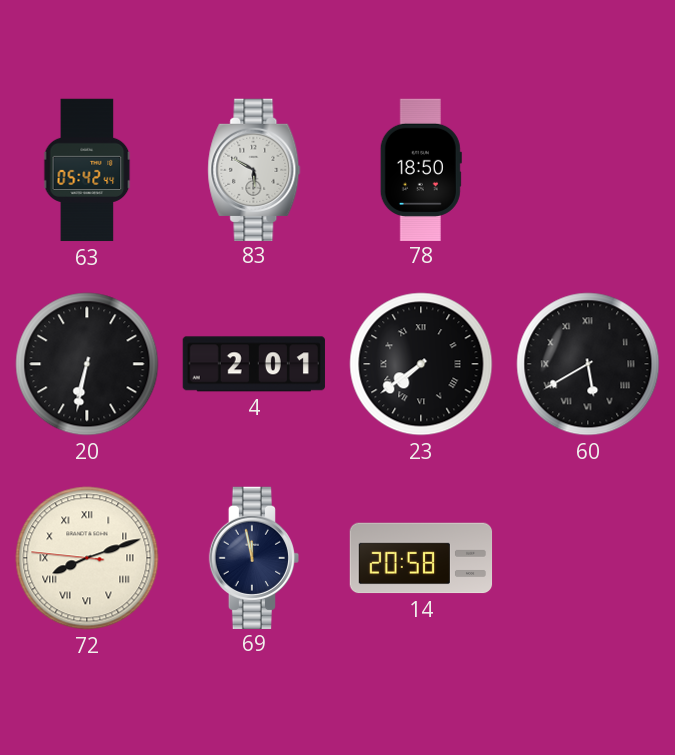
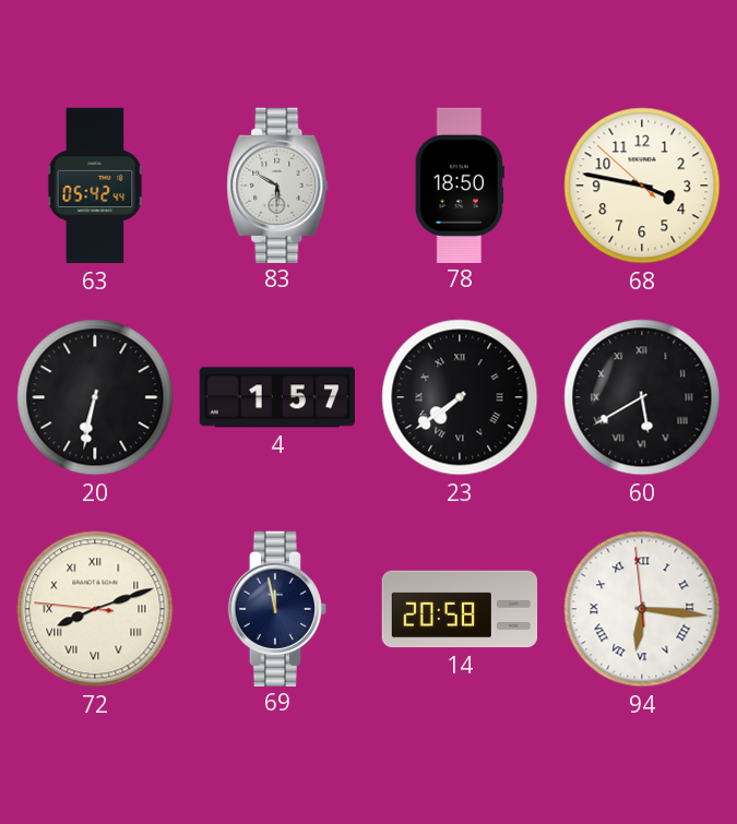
68: none -> 3:46
4: 2:01 -> 1:57
94: none -> 6:15
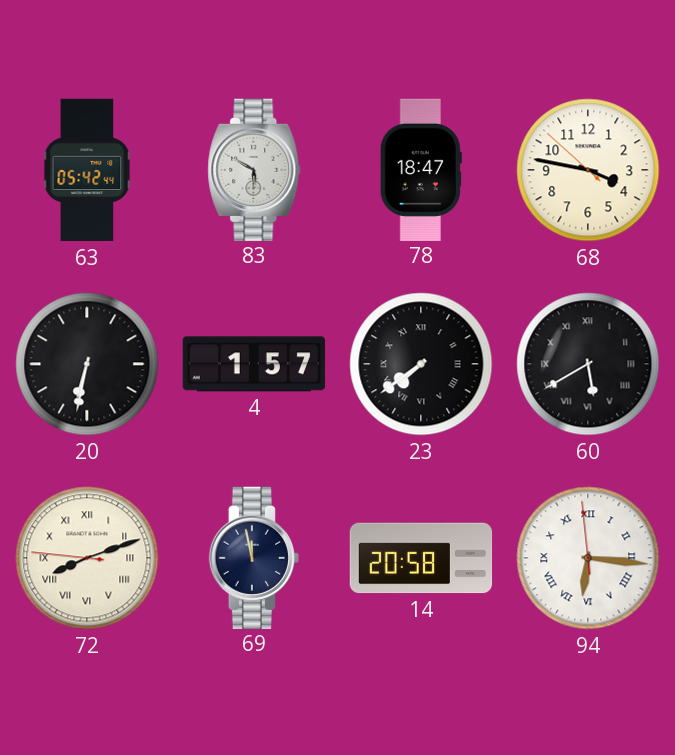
78: 18:50 -> 18:47
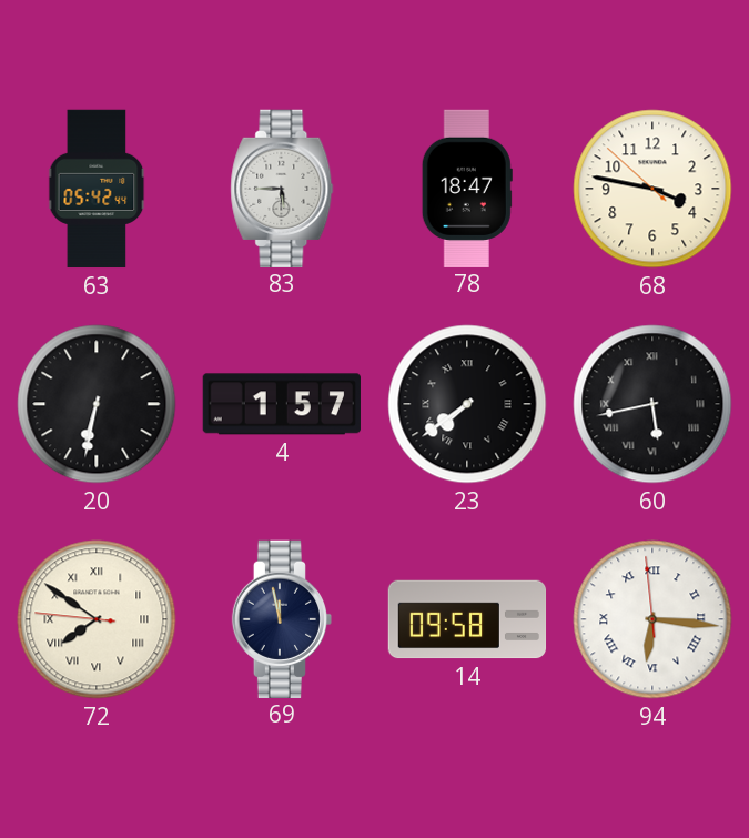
83: 5:50 -> 5:45
60: 5:40 -> 5:43
72: 8:11 -> 7:50
14: 20:58 -> 09:58
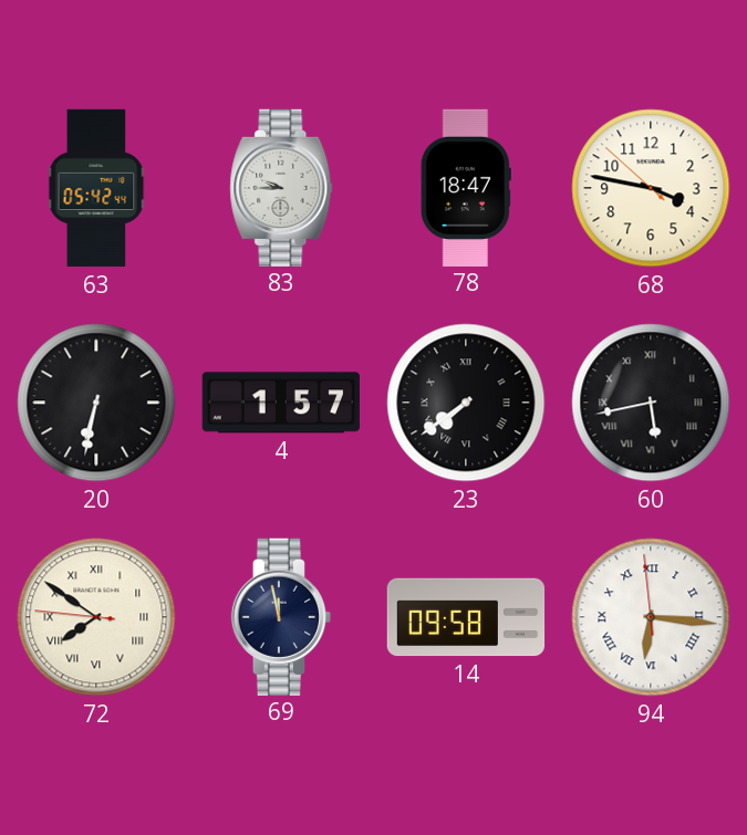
83: 5:45 -> 9:45
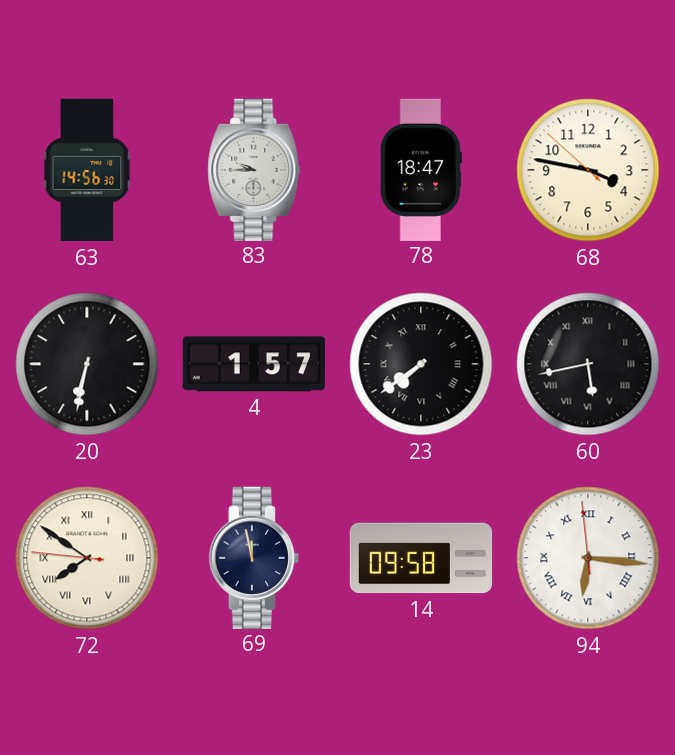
63: 05:42 -> 14:56
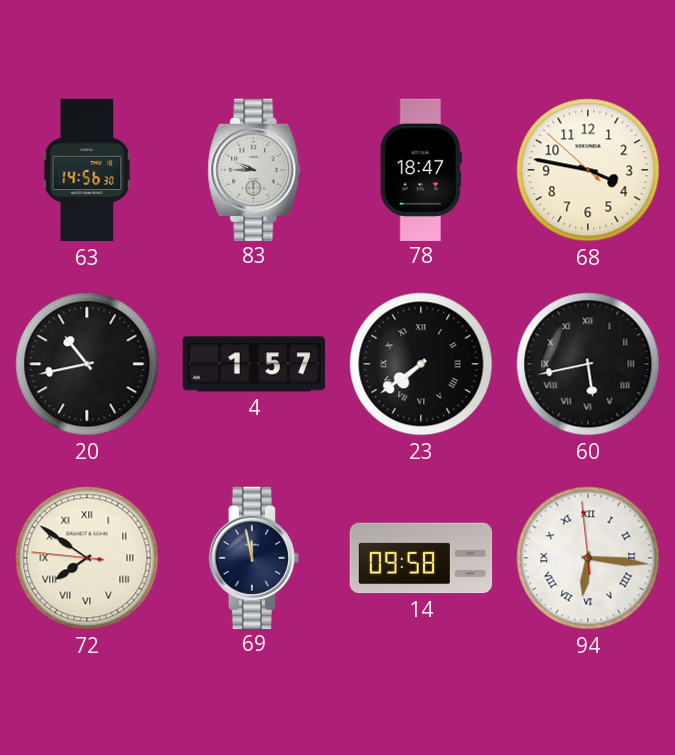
20: 6:32 -> 10:43
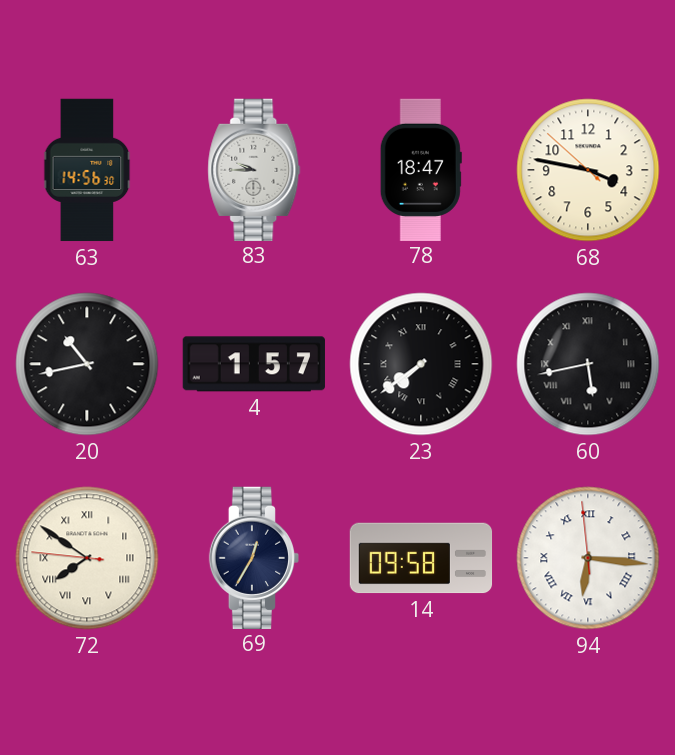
69: 11:58 -> 12:35
